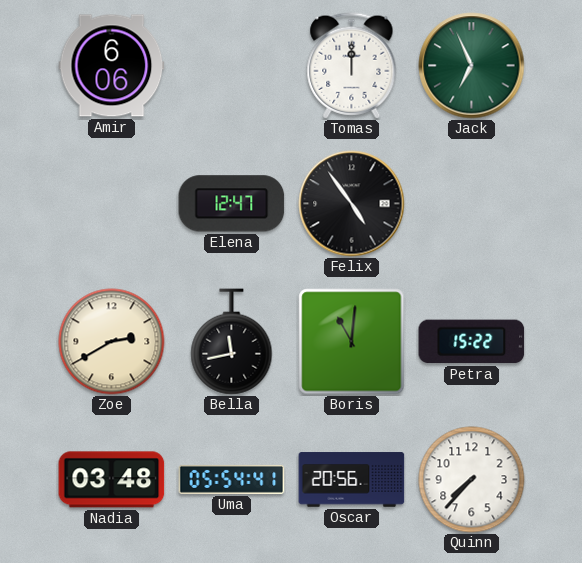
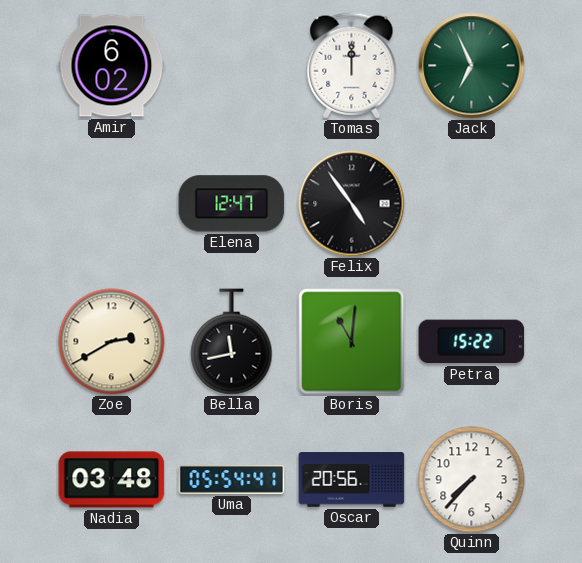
Amir: 6:06 -> 6:02
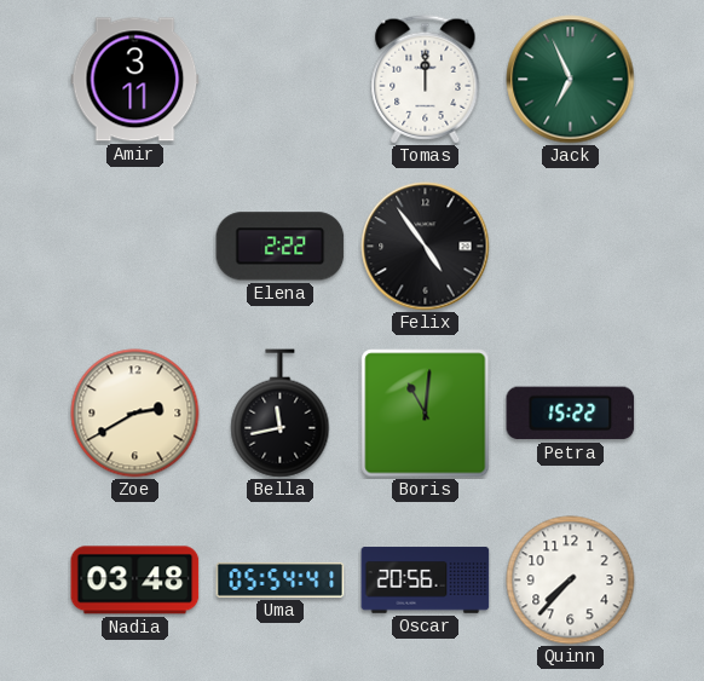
Amir: 6:02 -> 3:11
Elena: 12:47 -> 2:22
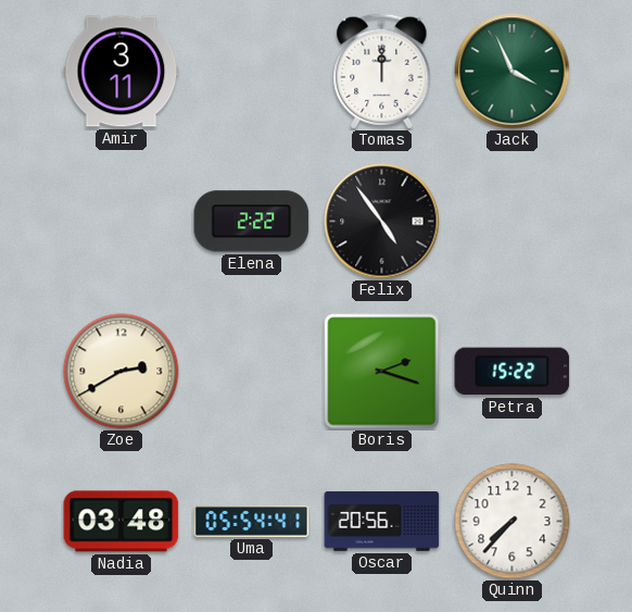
Jack: 6:56 -> 3:56
Bella: 11:43 -> none
Boris: 11:01 -> 2:18
